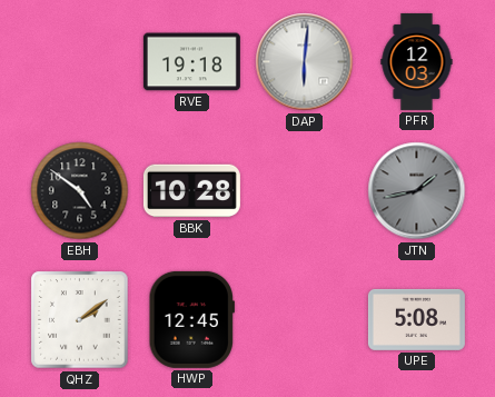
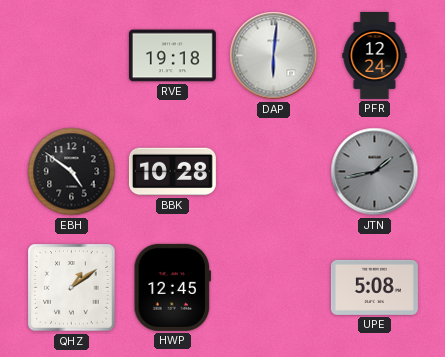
PFR: 12:03 -> 12:24
QHZ: 2:09 -> 1:09
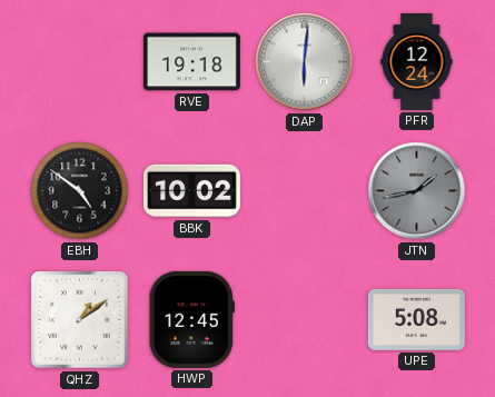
BBK: 10:28 -> 10:02
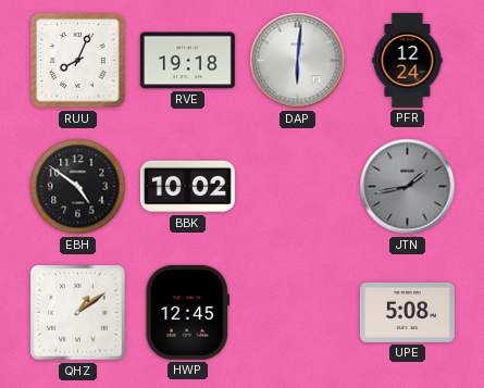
RUU: none -> 8:04
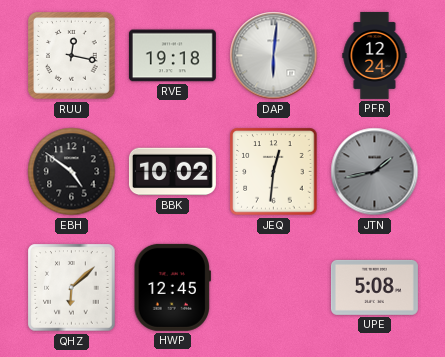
RUU: 8:04 -> 12:17
JEQ: none -> 12:31
QHZ: 1:09 -> 6:08
